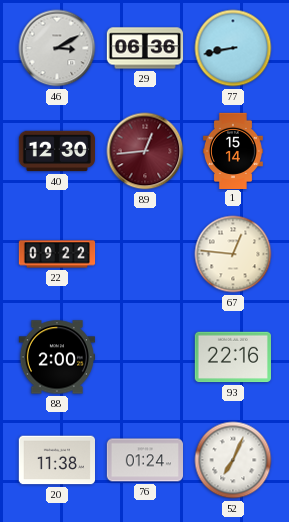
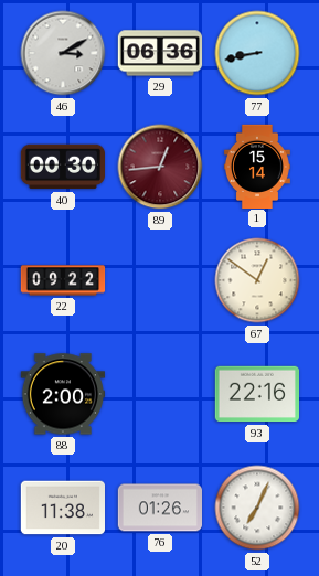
40: 12:30 -> 00:30
67: 12:46 -> 12:51
76: 01:24 -> 01:26
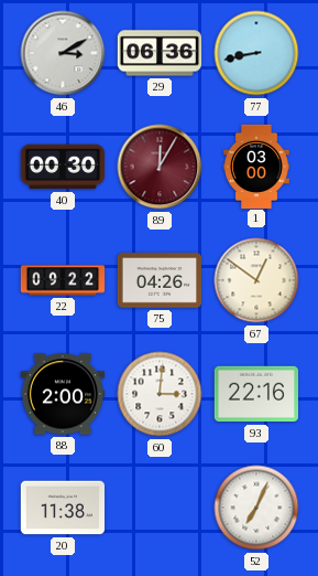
89: 12:44 -> 12:05
1: 15:14 -> 03:00
75: none -> 04:26
60: none -> 3:01
76: 01:26 -> none
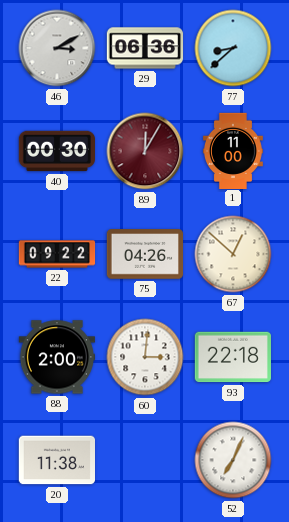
77: 8:43 -> 8:38
1: 03:00 -> 11:00
67: 12:51 -> 12:52
93: 22:16 -> 22:18
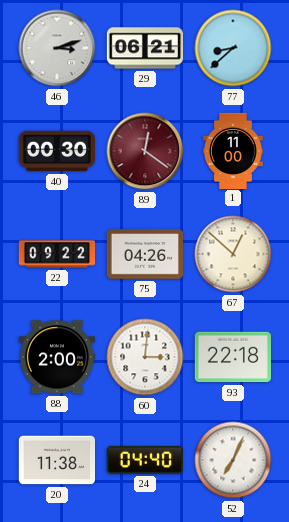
46: 3:10 -> 3:12
29: 06:36 -> 06:21
89: 12:05 -> 12:21
24: none -> 04:40
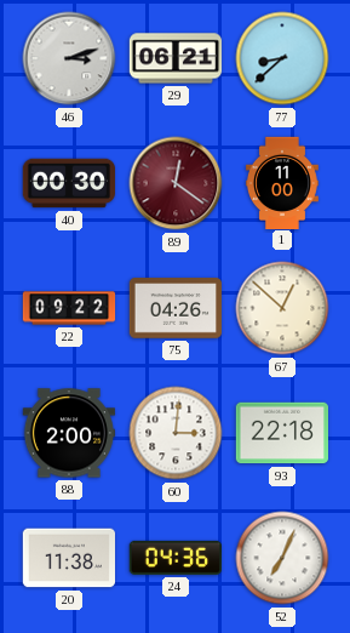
24: 04:40 -> 04:36
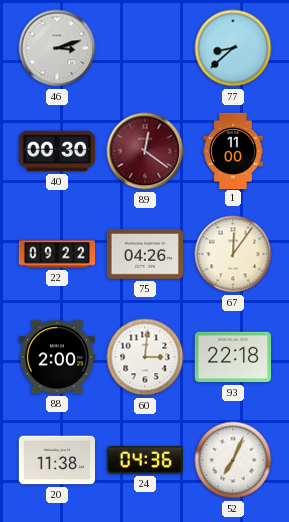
29: 06:21 -> none
67: 12:52 -> 12:06
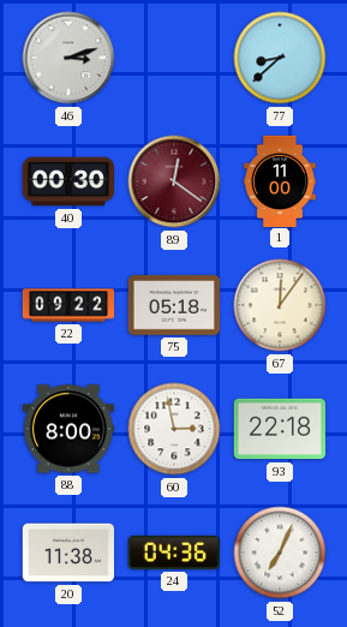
75: 04:26 -> 05:18
88: 2:00 -> 8:00
60: 3:01 -> 2:58
